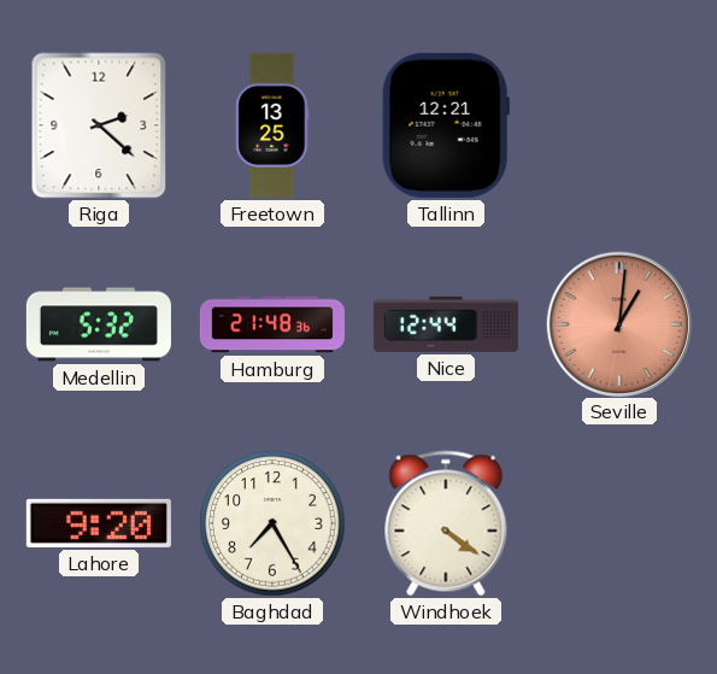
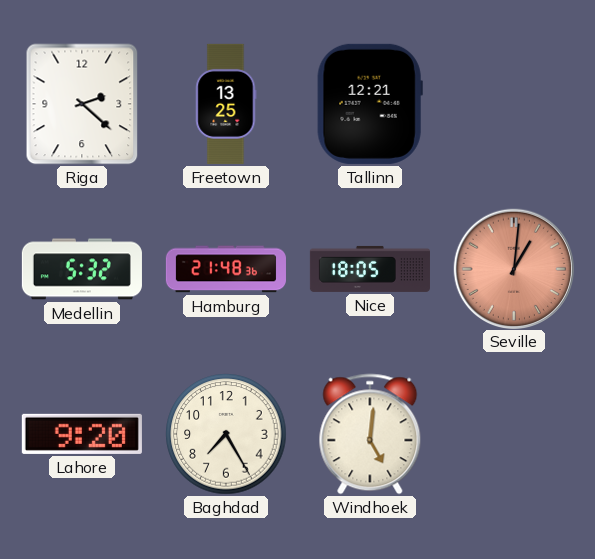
Nice: 12:44 -> 18:05
Windhoek: 4:21 -> 5:01
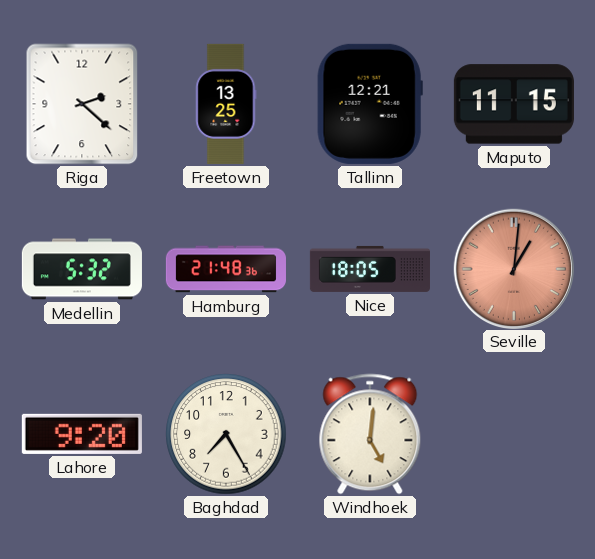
Maputo: none -> 11:15
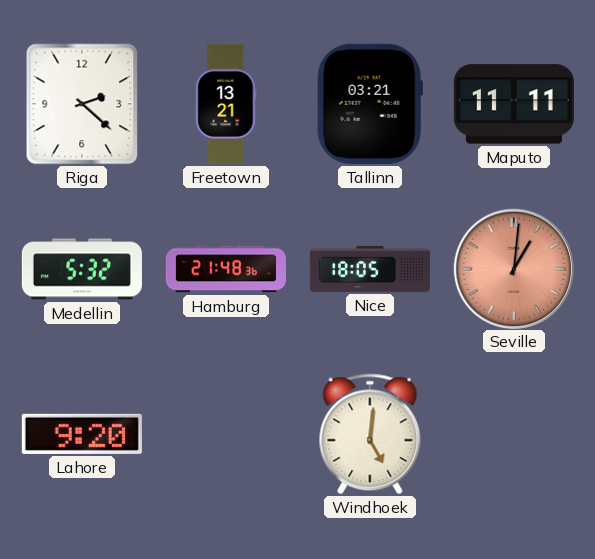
Freetown: 13:25 -> 13:21
Tallinn: 12:21 -> 03:21
Maputo: 11:15 -> 11:11
Baghdad: 7:25 -> none
